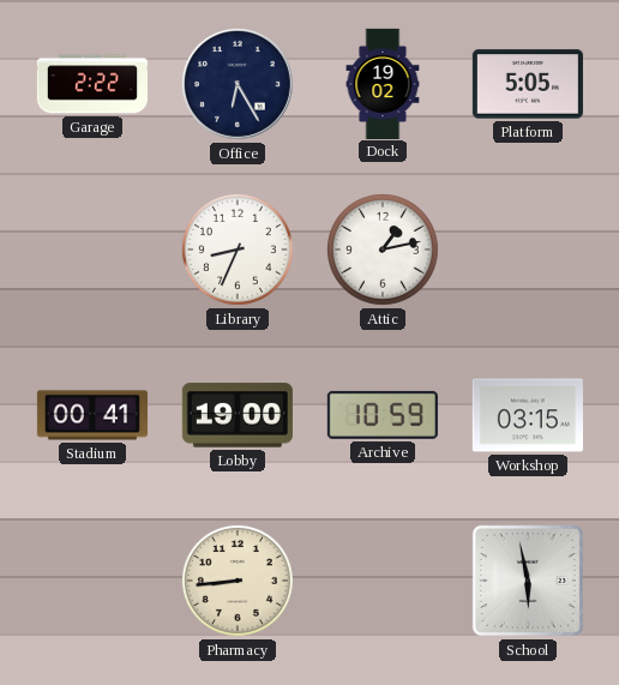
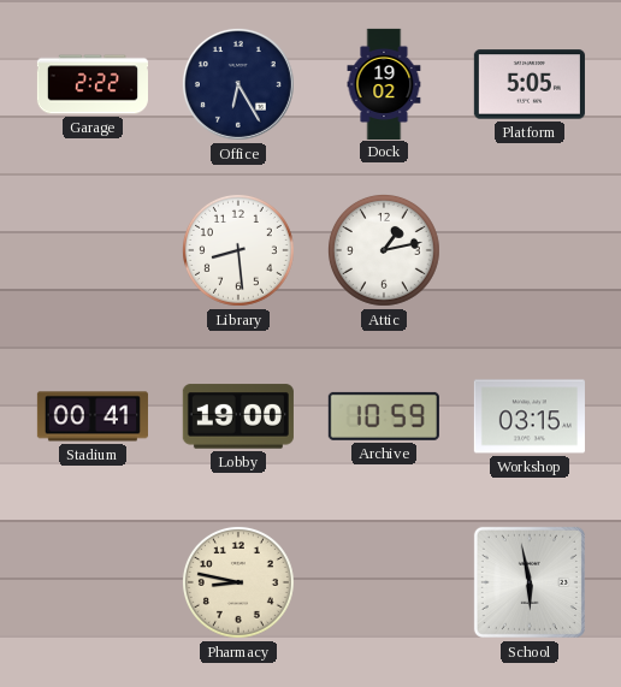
Library: 8:34 -> 8:29
Pharmacy: 8:44 -> 8:47
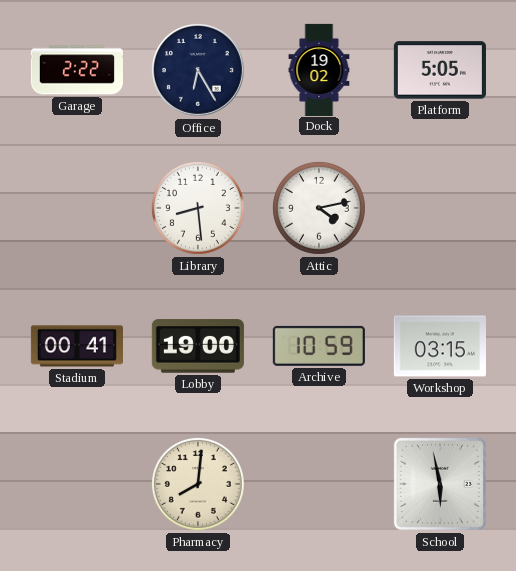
Attic: 1:13 -> 4:13
Pharmacy: 8:47 -> 8:01
